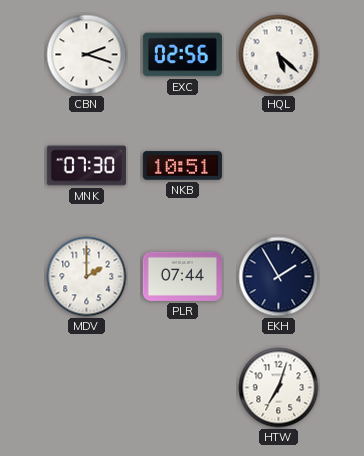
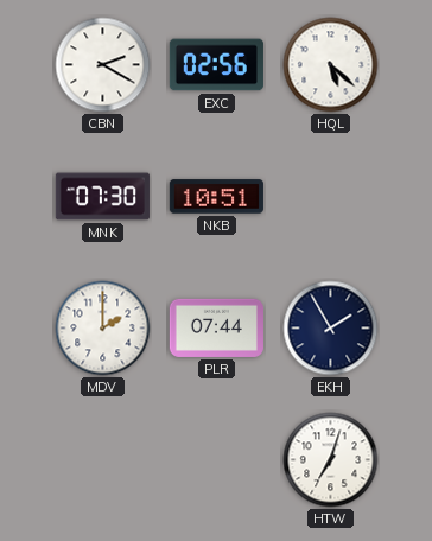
CBN: 2:18 -> 2:20
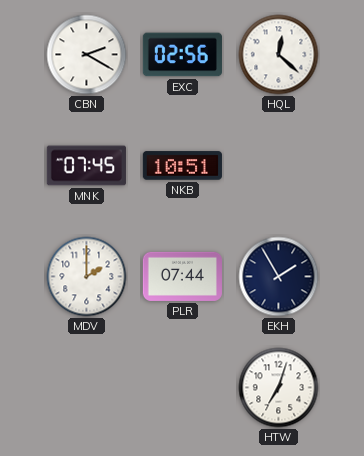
HQL: 5:22 -> 12:22
MNK: 07:30 -> 07:45
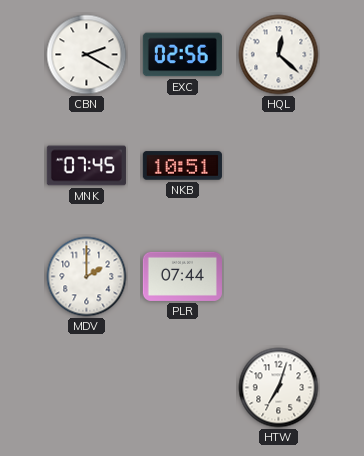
EKH: 1:55 -> none
